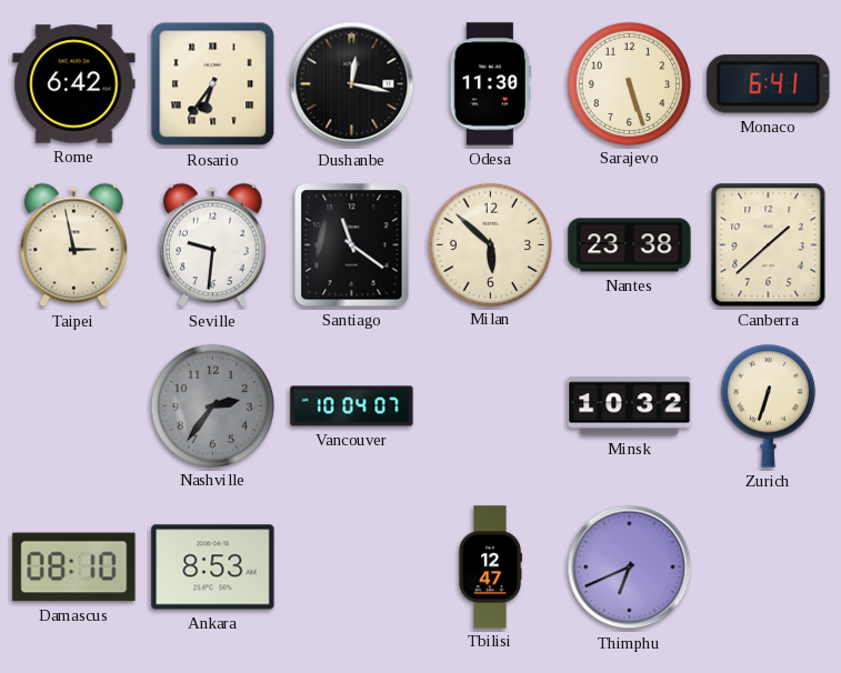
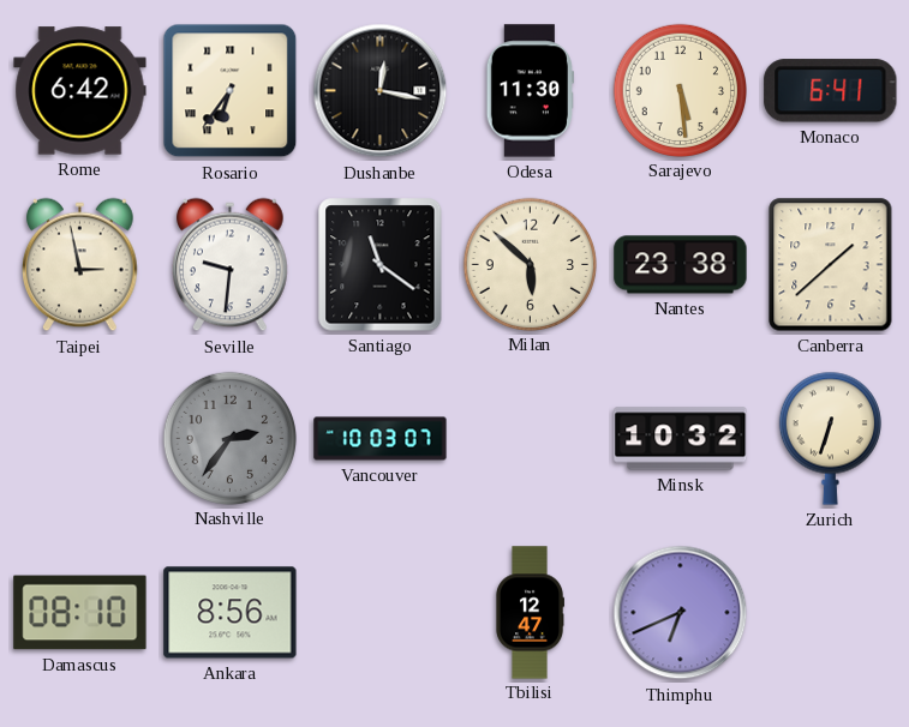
Sarajevo: 5:27 -> 5:29
Vancouver: 10:04 -> 10:03
Ankara: 8:53 -> 8:56
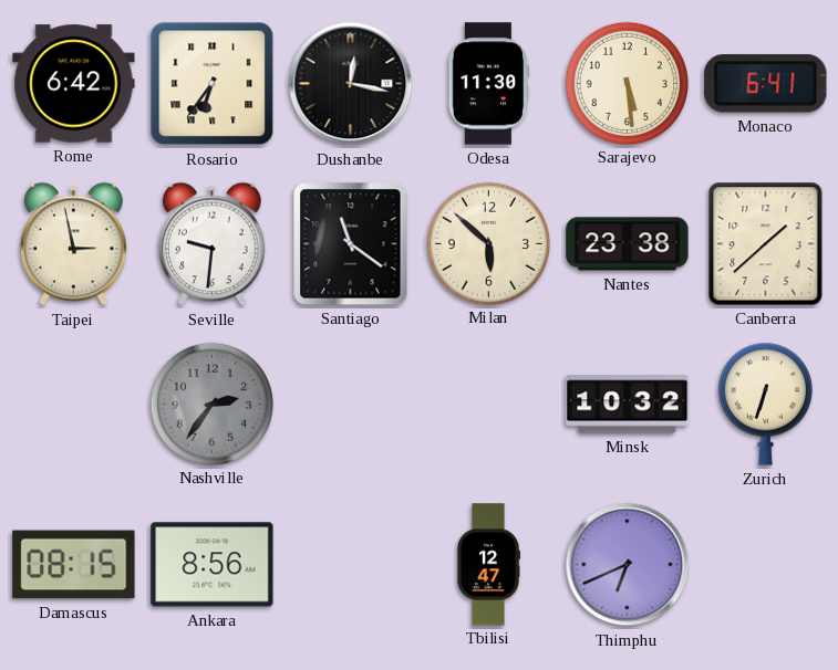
Vancouver: 10:03 -> none
Damascus: 08:10 -> 08:15
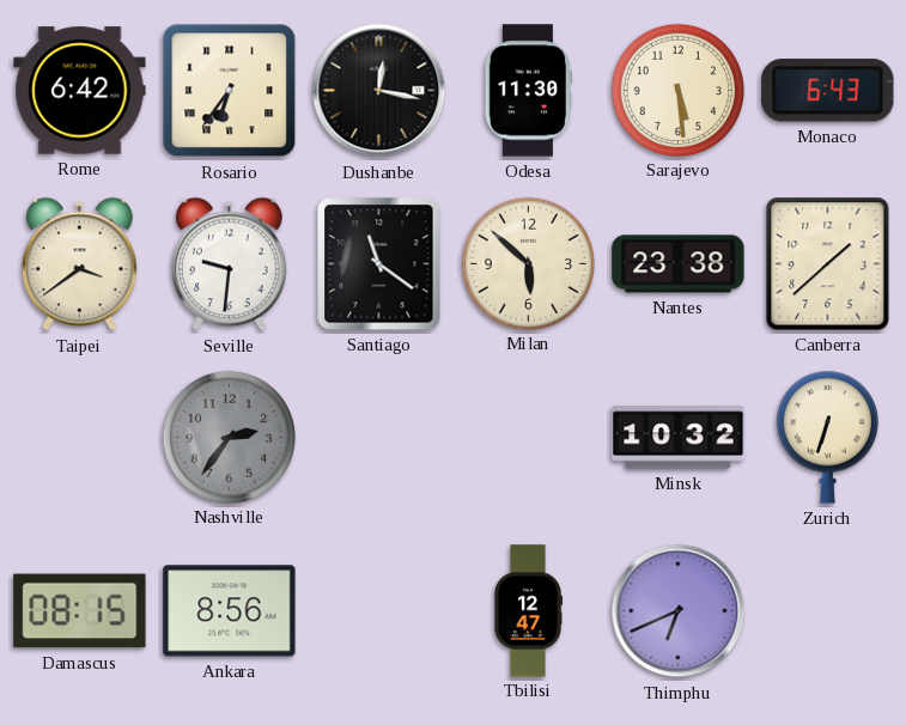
Monaco: 6:41 -> 6:43
Taipei: 2:58 -> 3:39
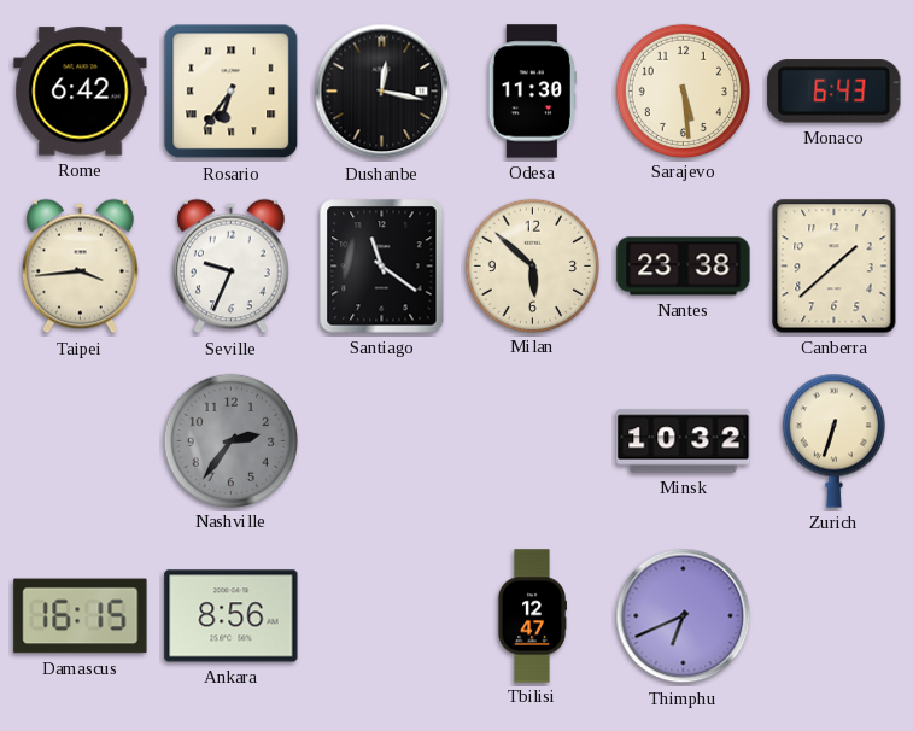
Taipei: 3:39 -> 3:44
Seville: 9:31 -> 9:34
Damascus: 08:15 -> 16:15
